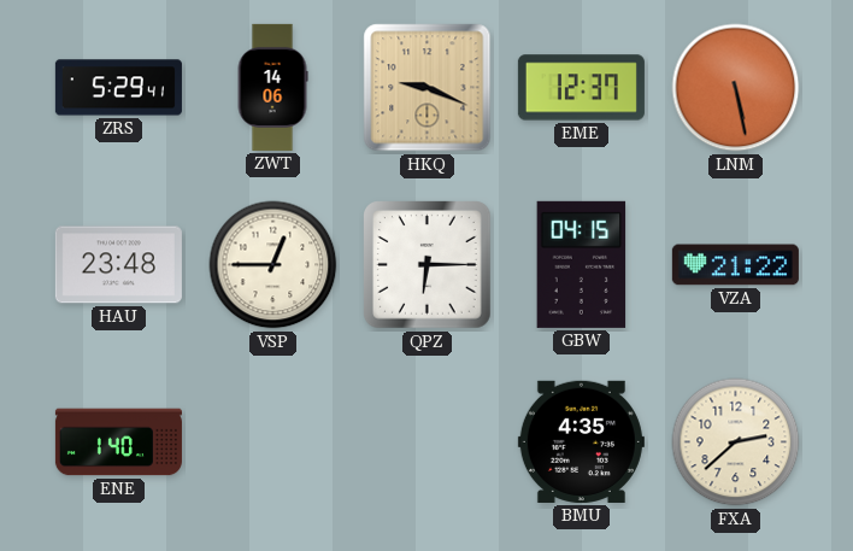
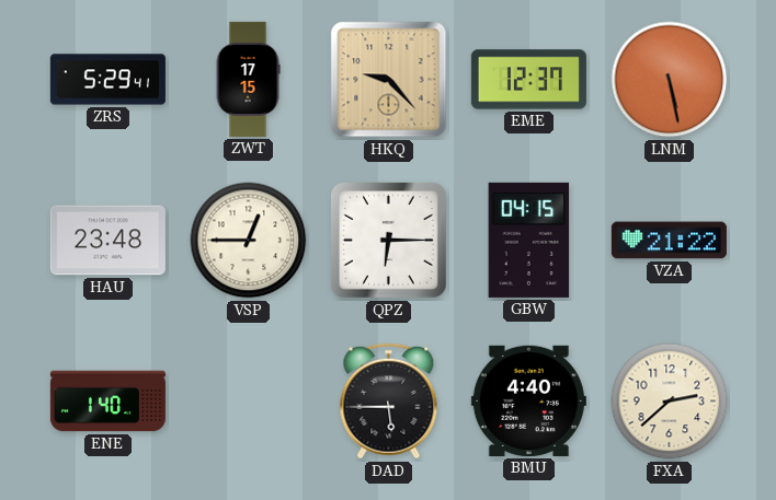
ZWT: 14:06 -> 17:15
HKQ: 9:19 -> 9:23
DAD: none -> 5:45
BMU: 4:35 -> 4:40
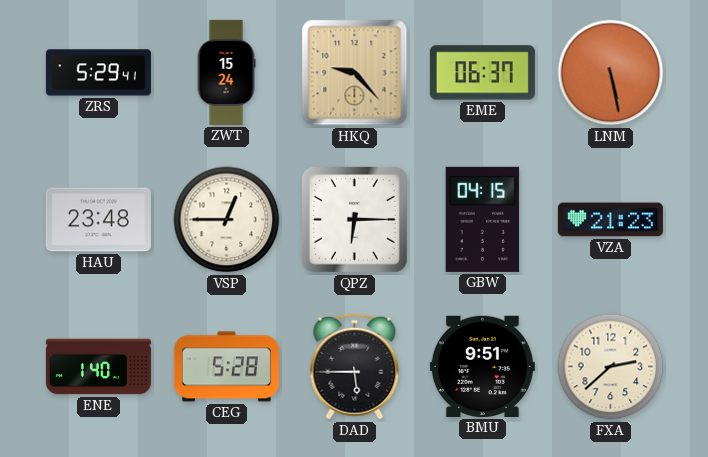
ZWT: 17:15 -> 15:24
EME: 12:37 -> 06:37
VZA: 21:22 -> 21:23
CEG: none -> 5:28
BMU: 4:40 -> 9:51
